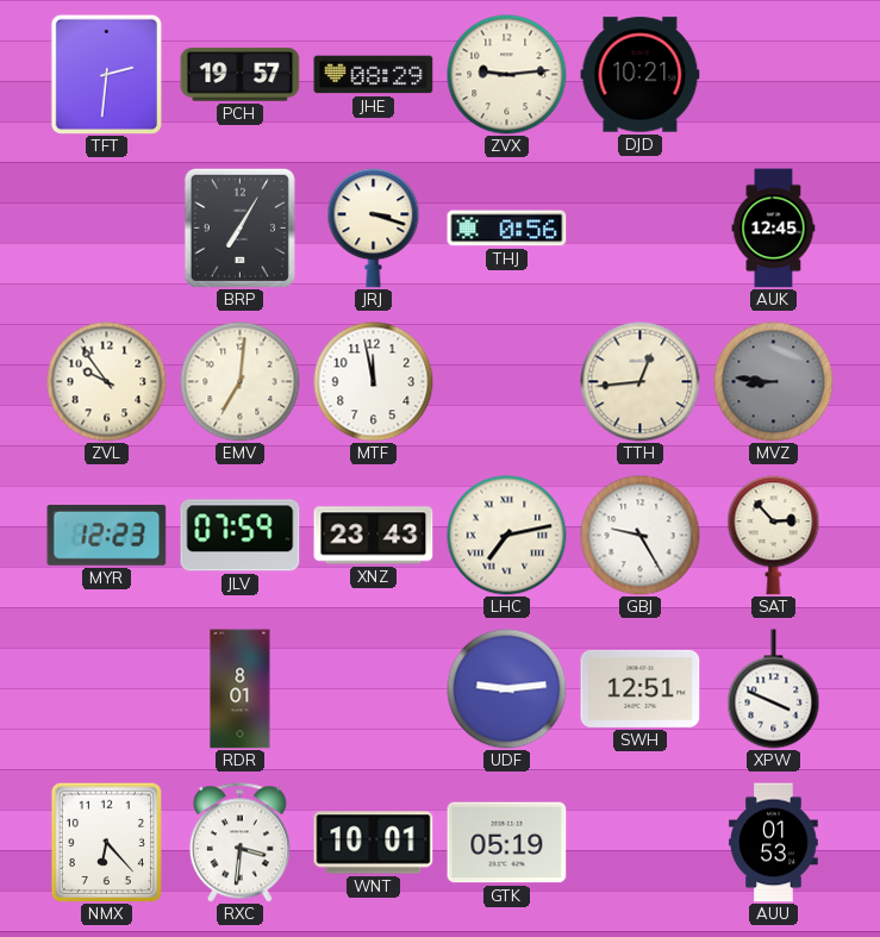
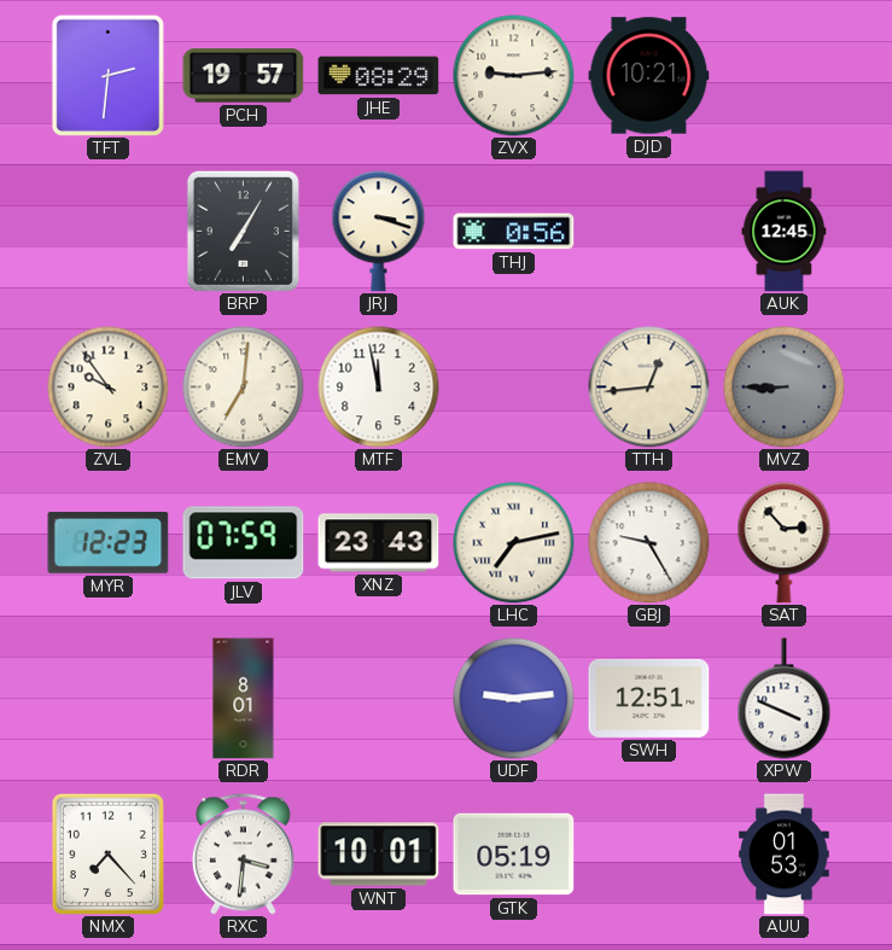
MVZ: 8:46 -> 8:45
NMX: 6:23 -> 7:23
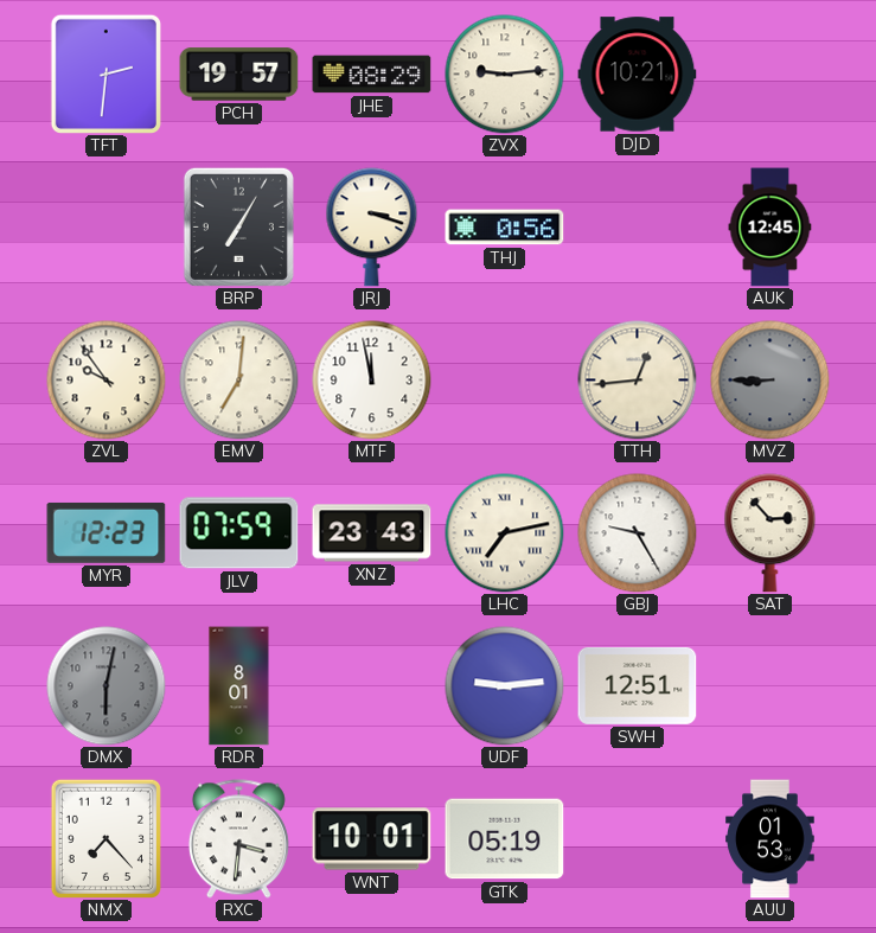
DMX: none -> 6:02
XPW: 3:49 -> none
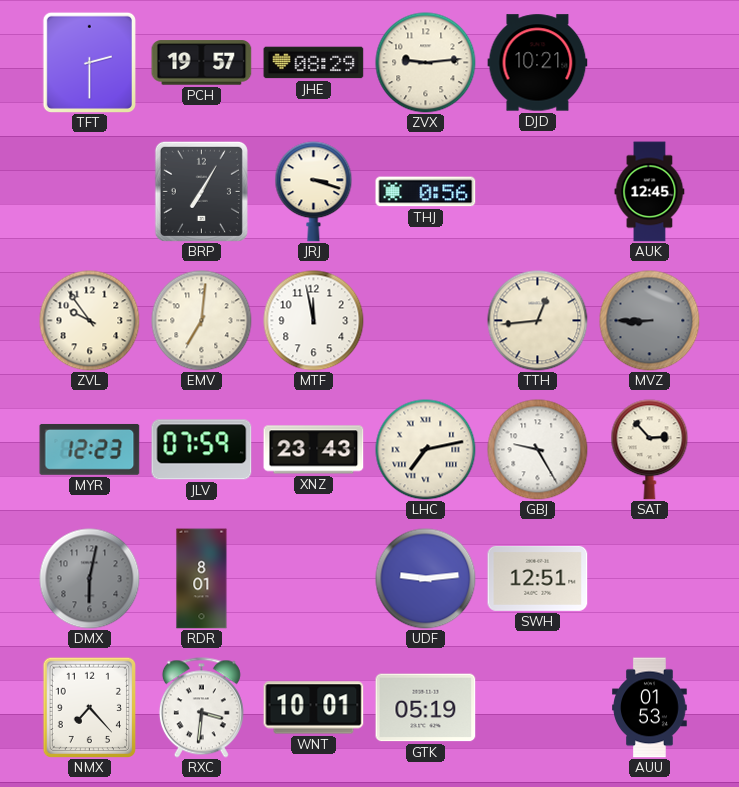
TFT: 2:31 -> 2:30
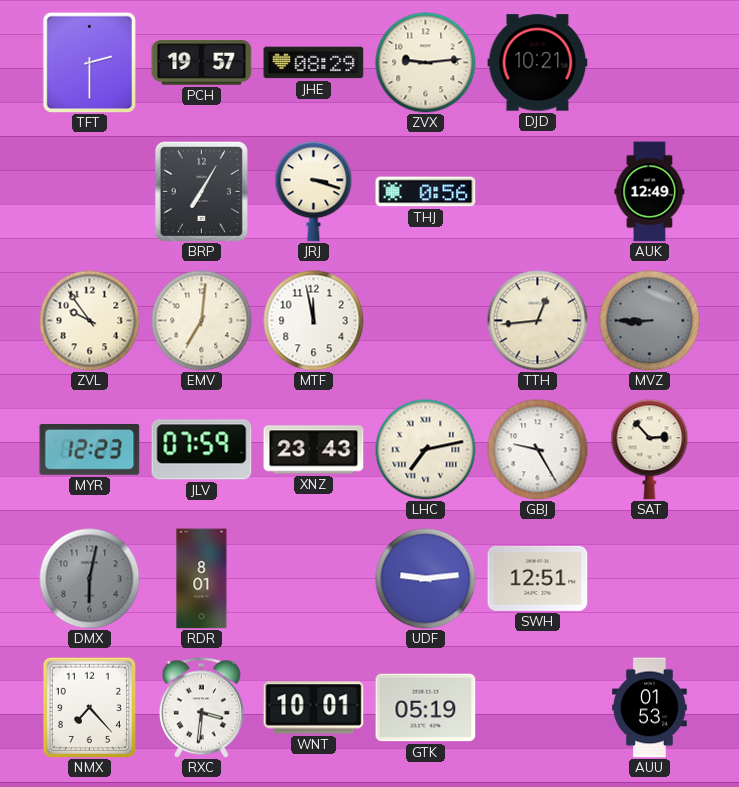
AUK: 12:45 -> 12:49
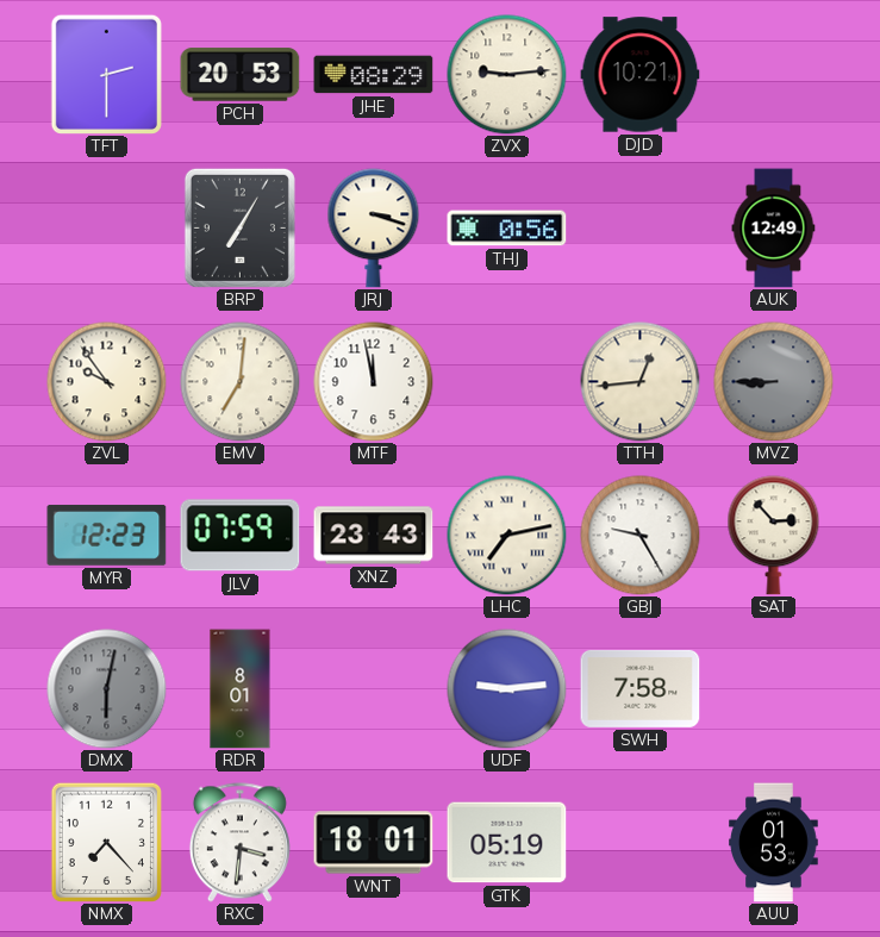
PCH: 19:57 -> 20:53
SWH: 12:51 -> 7:58
WNT: 10:01 -> 18:01
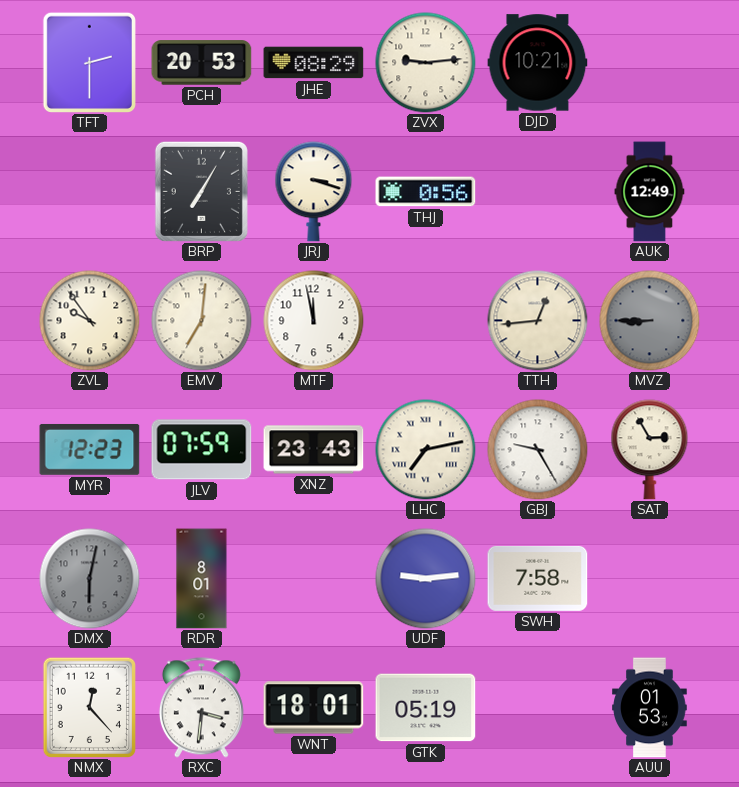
SAT: 2:53 -> 2:55
NMX: 7:23 -> 12:23
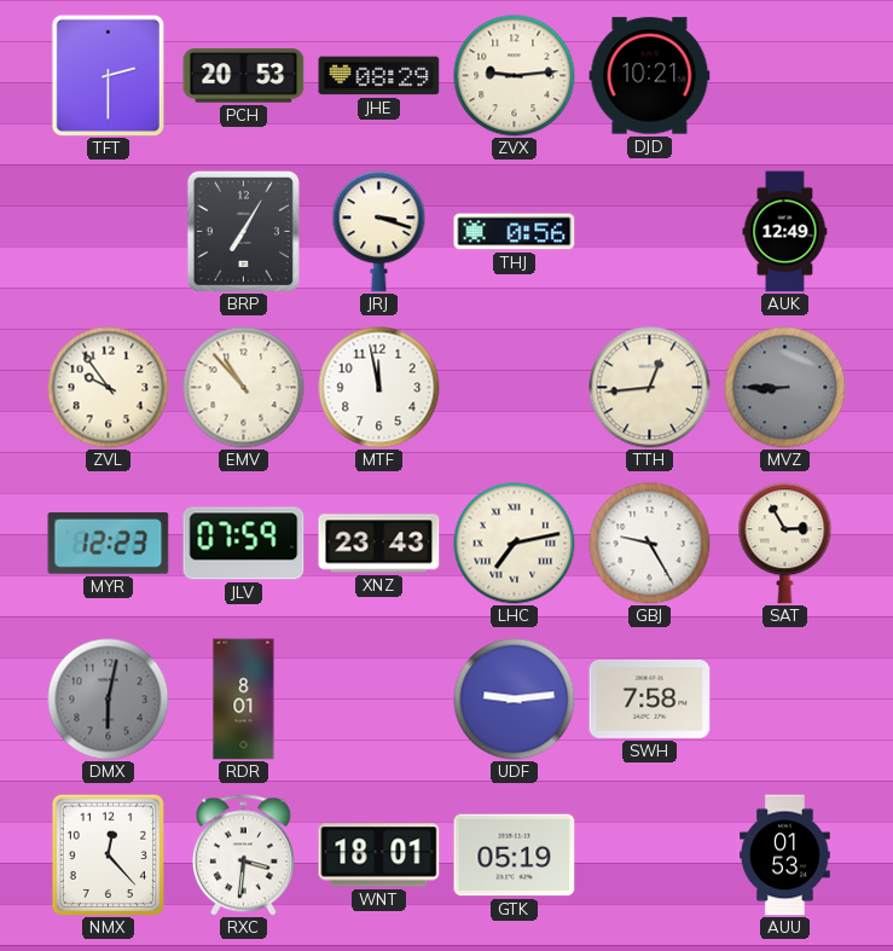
EMV: 7:01 -> 10:53
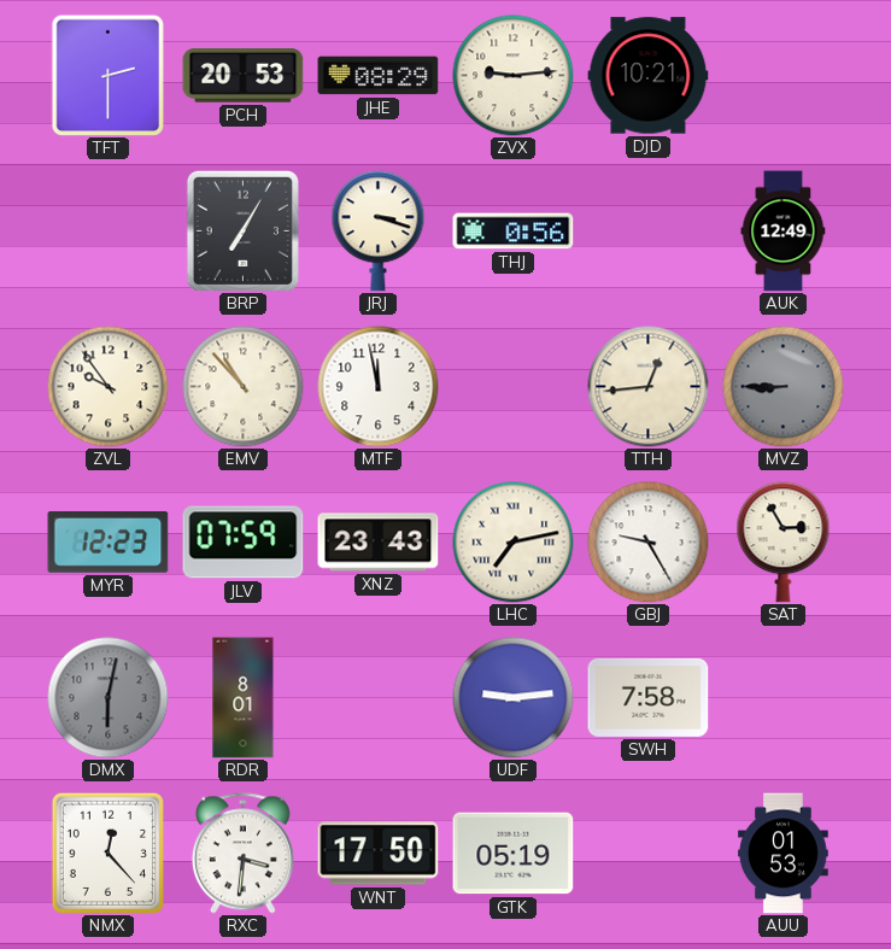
WNT: 18:01 -> 17:50
